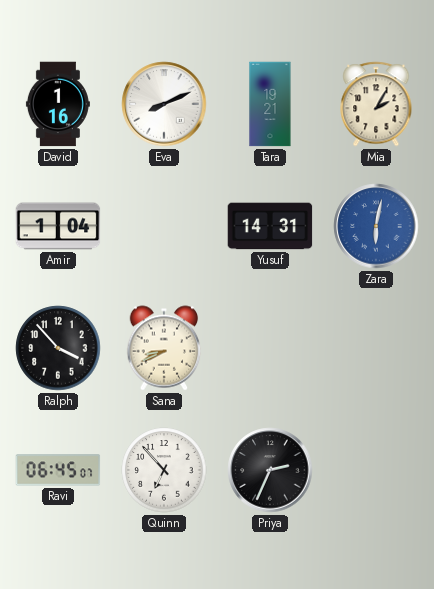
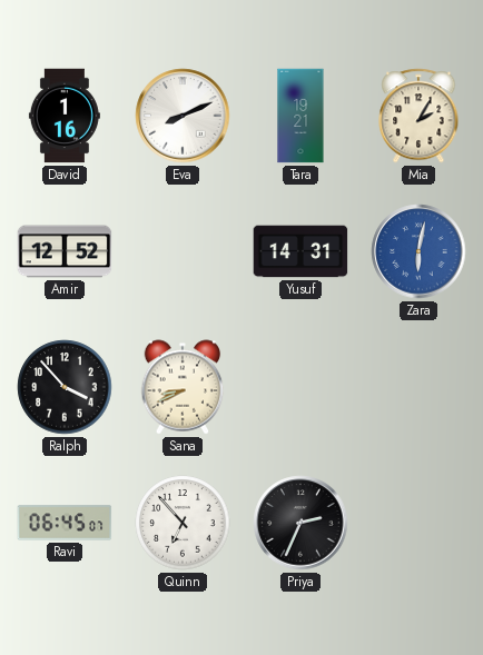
Amir: 1:04 -> 12:52
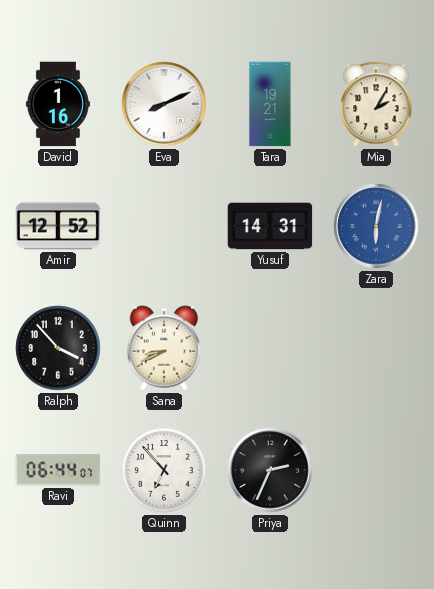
Ravi: 06:45 -> 06:44
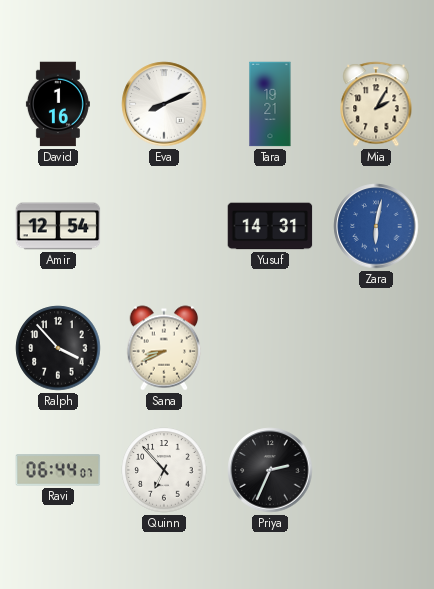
Amir: 12:52 -> 12:54
